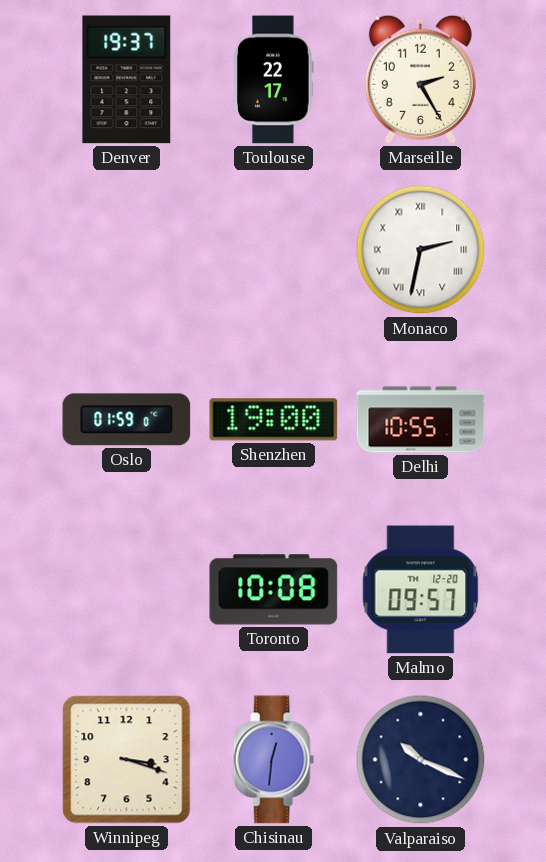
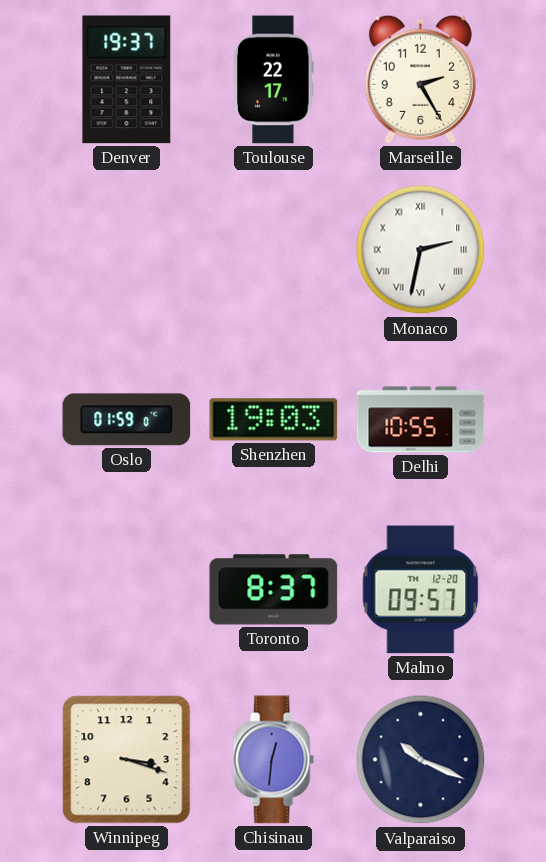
Shenzhen: 19:00 -> 19:03
Toronto: 10:08 -> 8:37
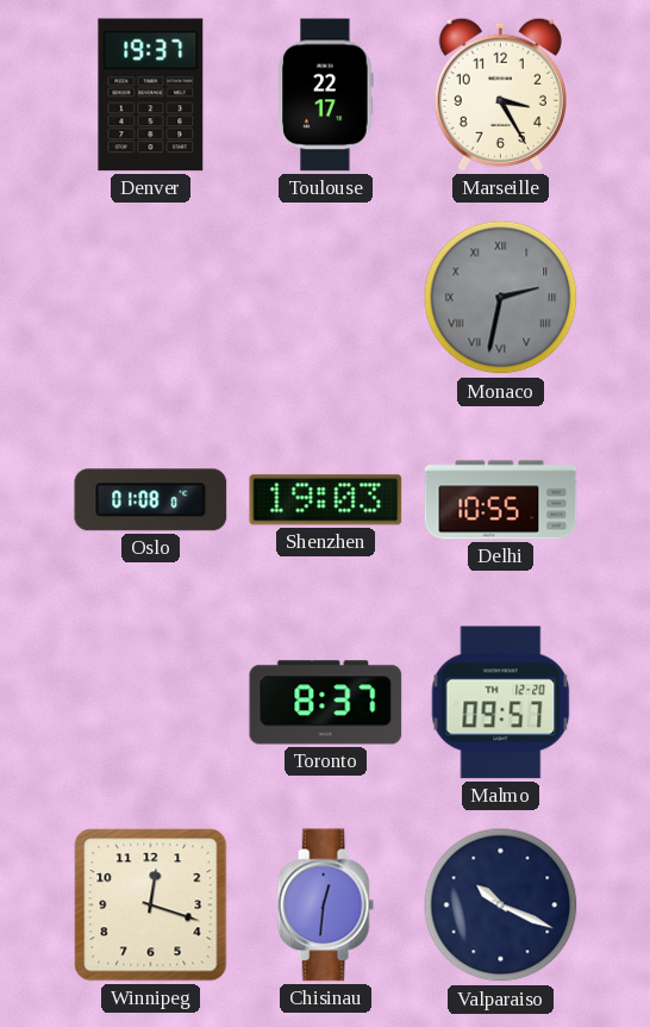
Marseille: 2:25 -> 3:25
Monaco dial: white -> grey
Oslo: 01:59 -> 01:08
Winnipeg: 3:18 -> 12:18
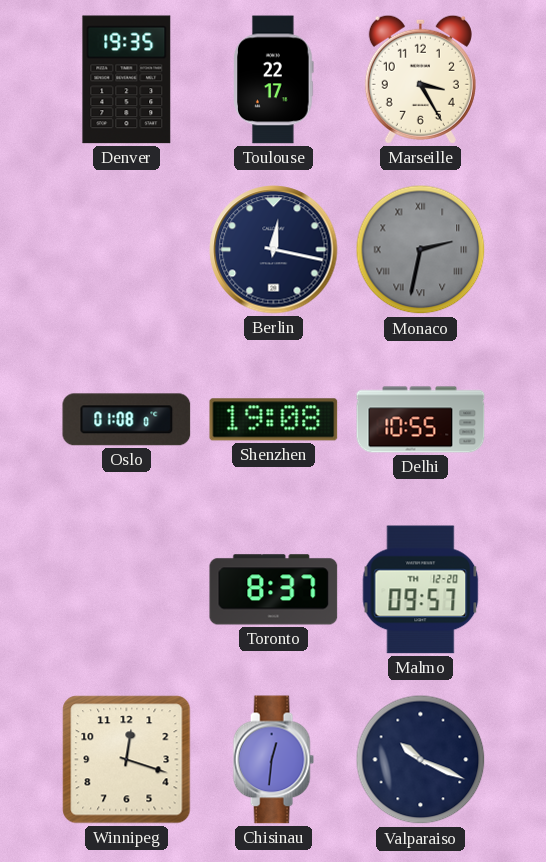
Denver: 19:37 -> 19:35
Berlin: none -> 12:17
Shenzhen: 19:03 -> 19:08
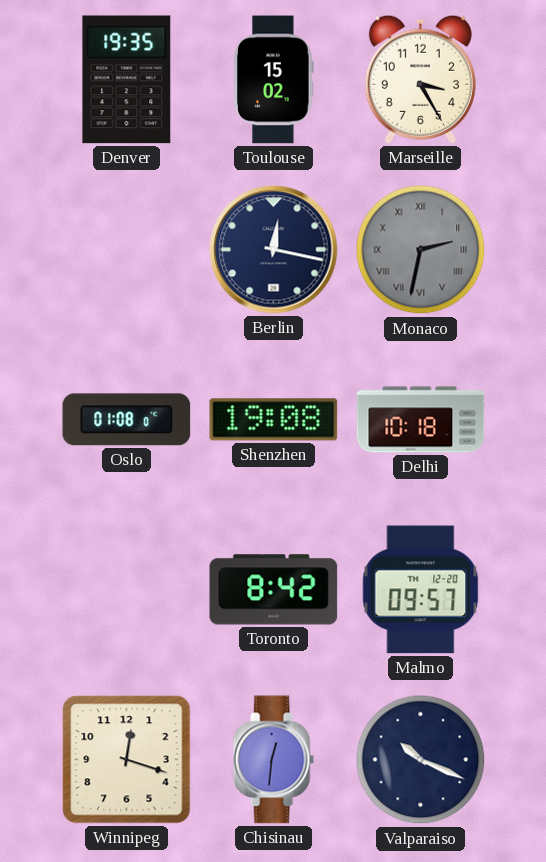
Toulouse: 22:17 -> 15:02
Delhi: 10:55 -> 10:18
Toronto: 8:37 -> 8:42
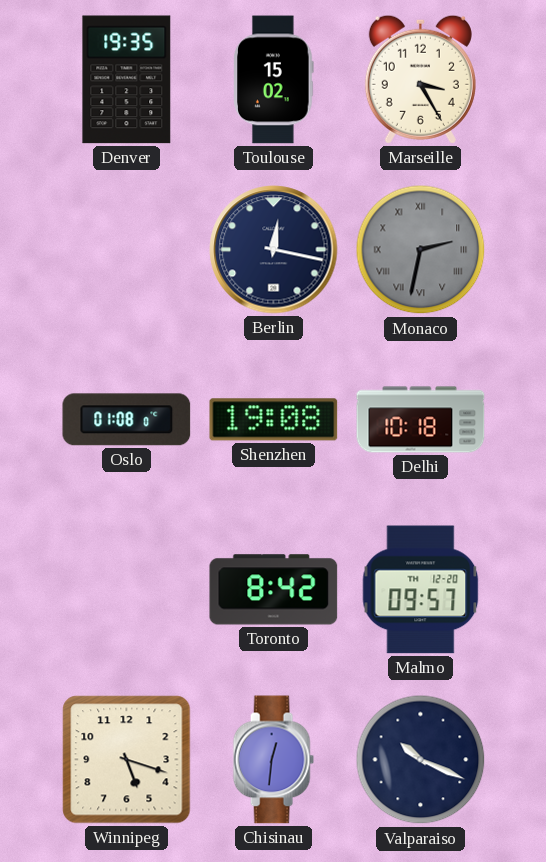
Winnipeg: 12:18 -> 5:18
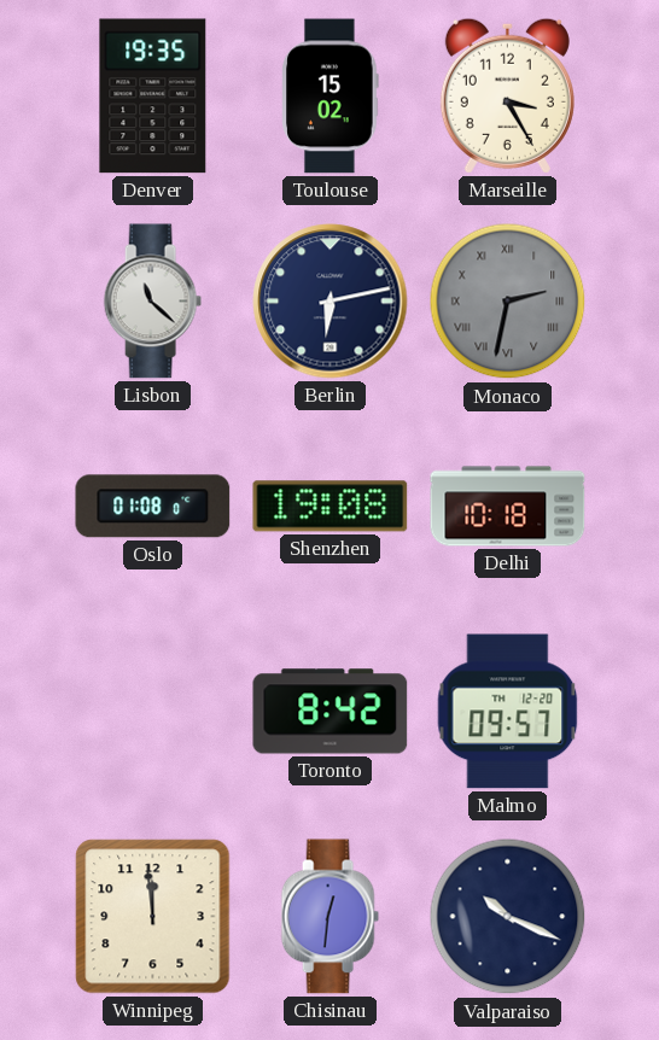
Lisbon: none -> 11:22
Berlin: 12:17 -> 6:13
Winnipeg: 5:18 -> 11:59
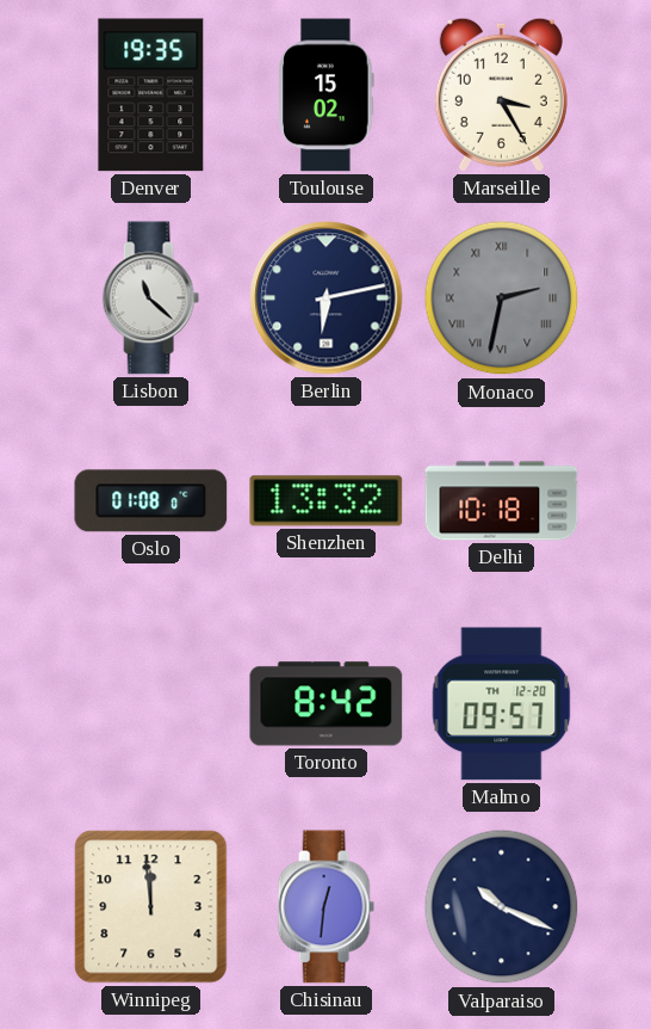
Shenzhen: 19:08 -> 13:32
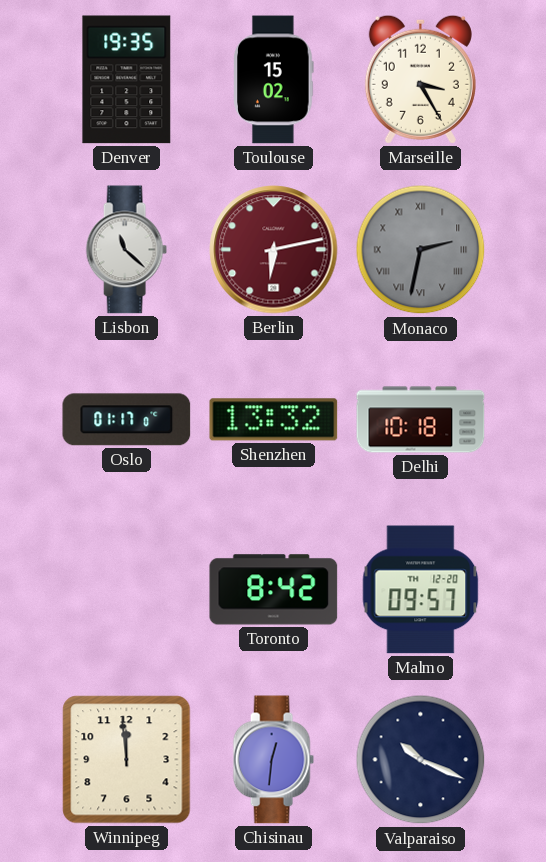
Berlin dial: navy -> burgundy
Oslo: 01:08 -> 01:17
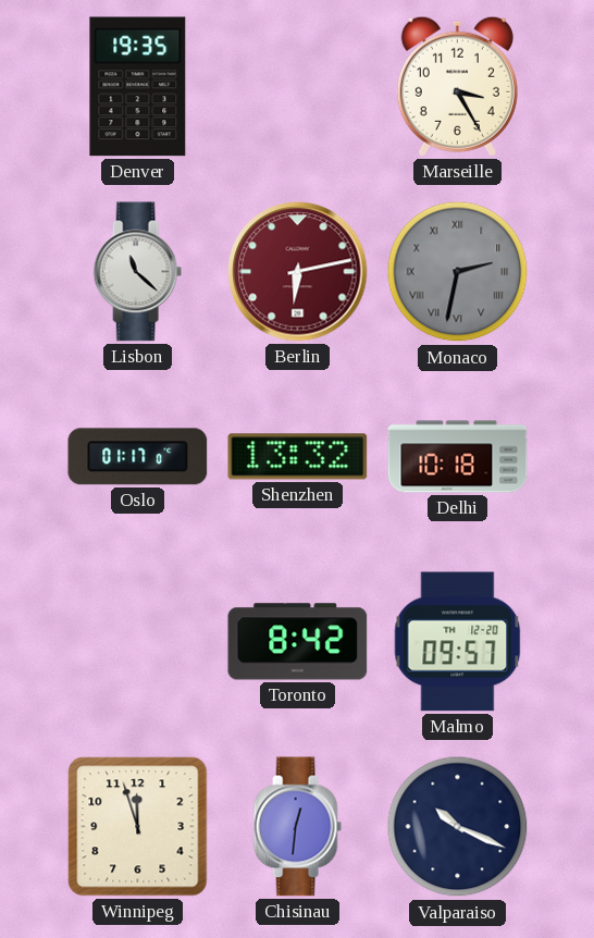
Toulouse: 15:02 -> none
Winnipeg: 11:59 -> 11:57
